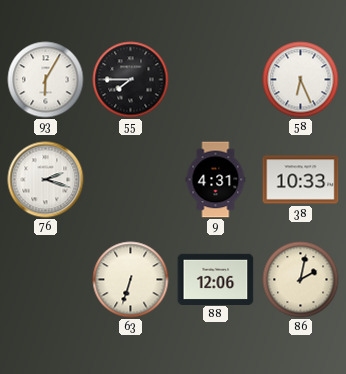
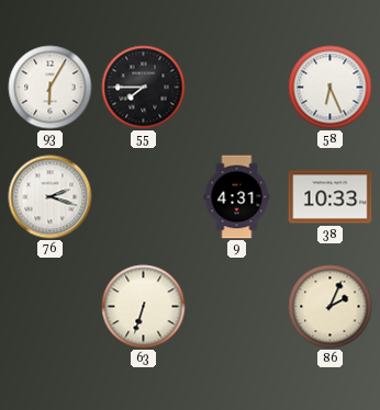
88: 12:06 -> none
86: 2:02 -> 2:04
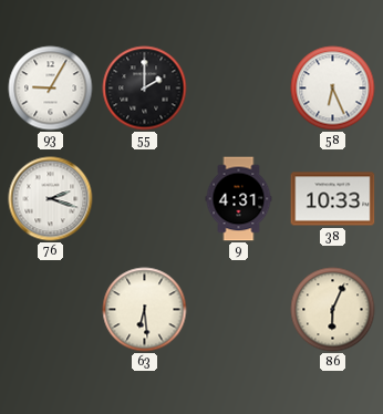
93: 6:05 -> 9:05
55: 7:45 -> 2:00
63: 6:33 -> 6:29
86: 2:04 -> 6:04
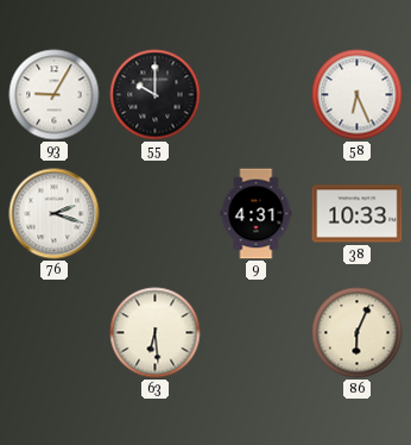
55: 2:00 -> 10:00
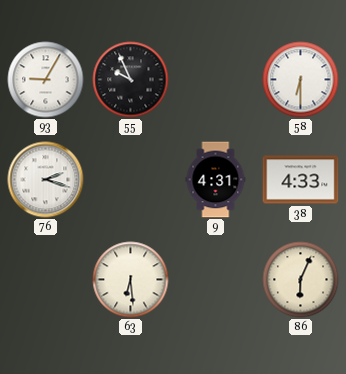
55: 10:00 -> 9:56
58: 6:26 -> 6:30
38: 10:33 -> 4:33
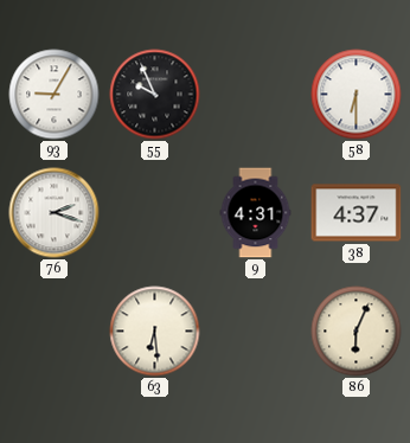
38: 4:33 -> 4:37
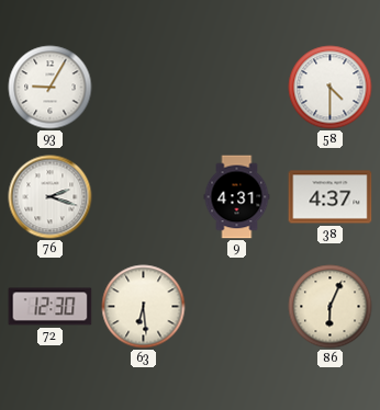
55: 9:56 -> none
58: 6:30 -> 4:30
72: none -> 12:30
